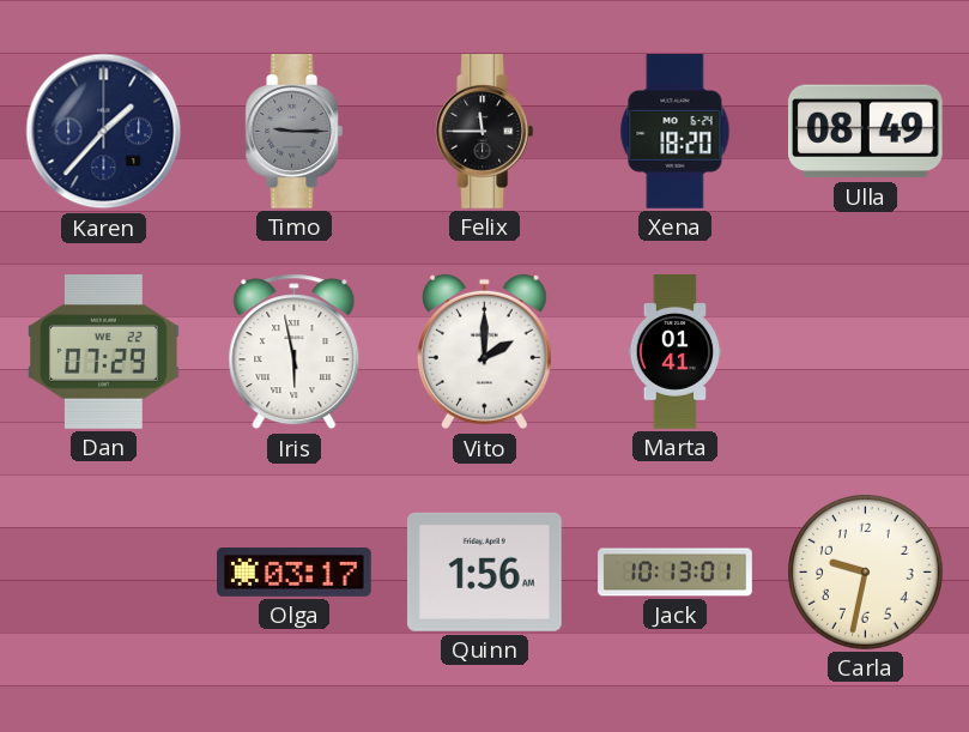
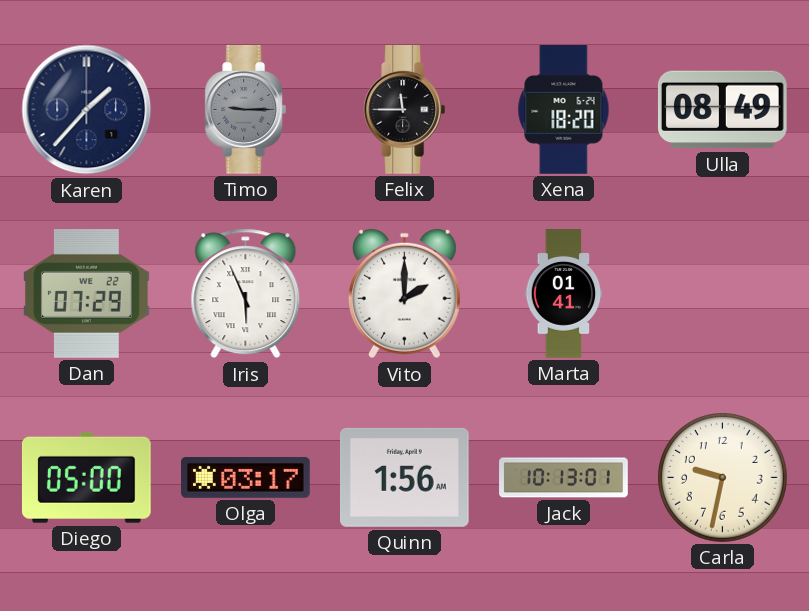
Iris: 5:58 -> 5:56
Diego: none -> 05:00
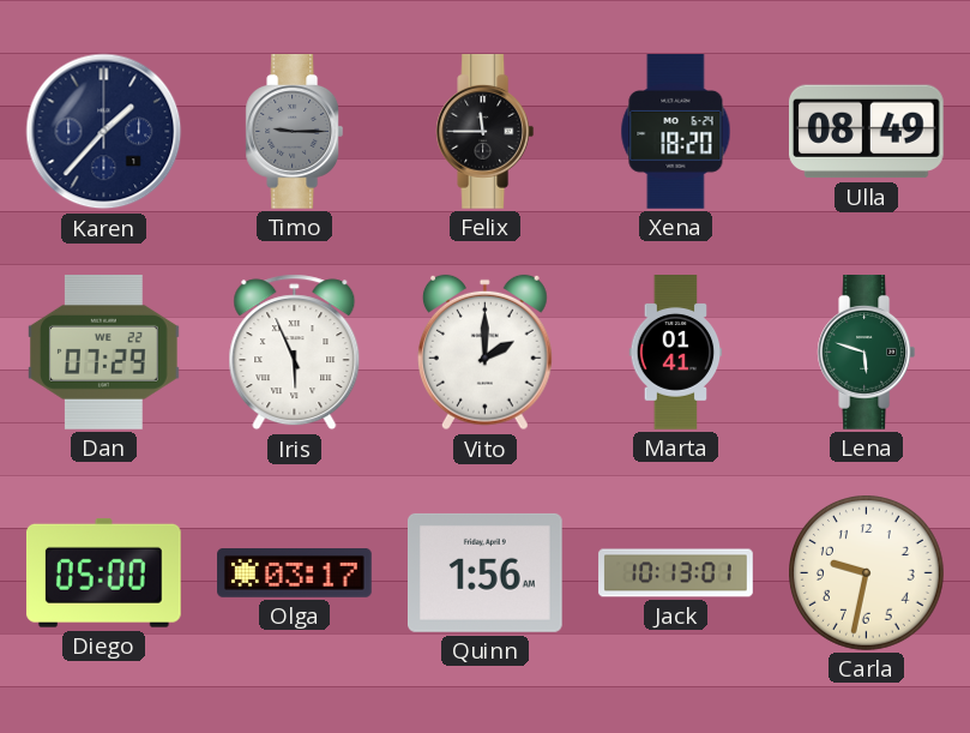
Lena: none -> 5:48
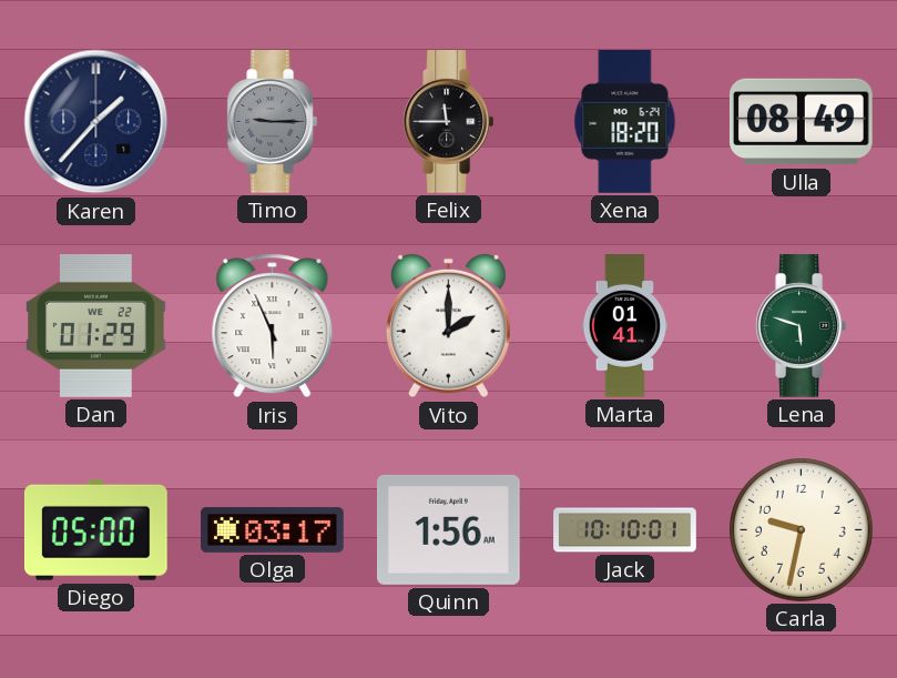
Dan: 07:29 -> 01:29
Jack: 10:13 -> 10:10
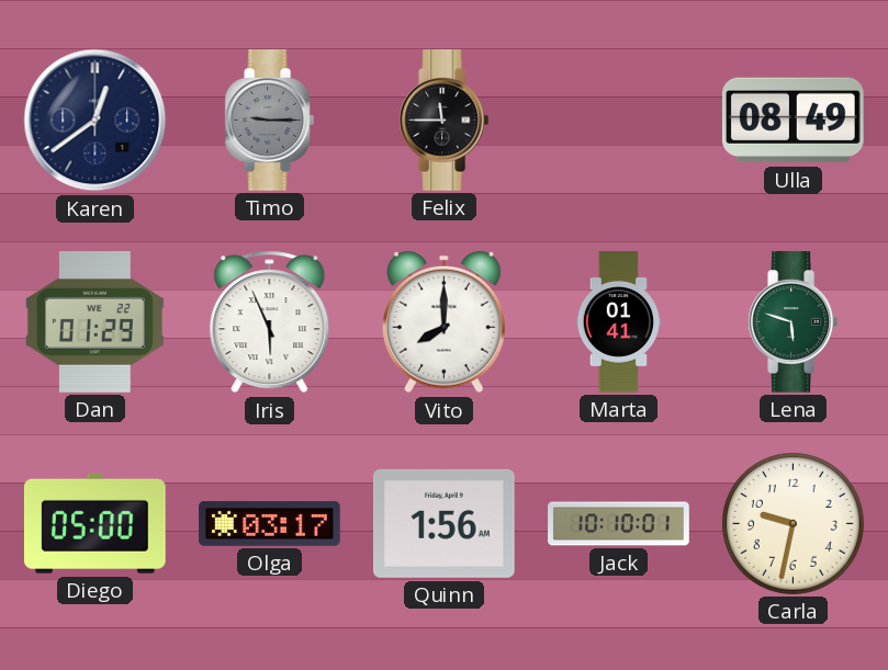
Karen: 1:37 -> 12:39
Xena: 18:20 -> none
Vito: 2:00 -> 8:00
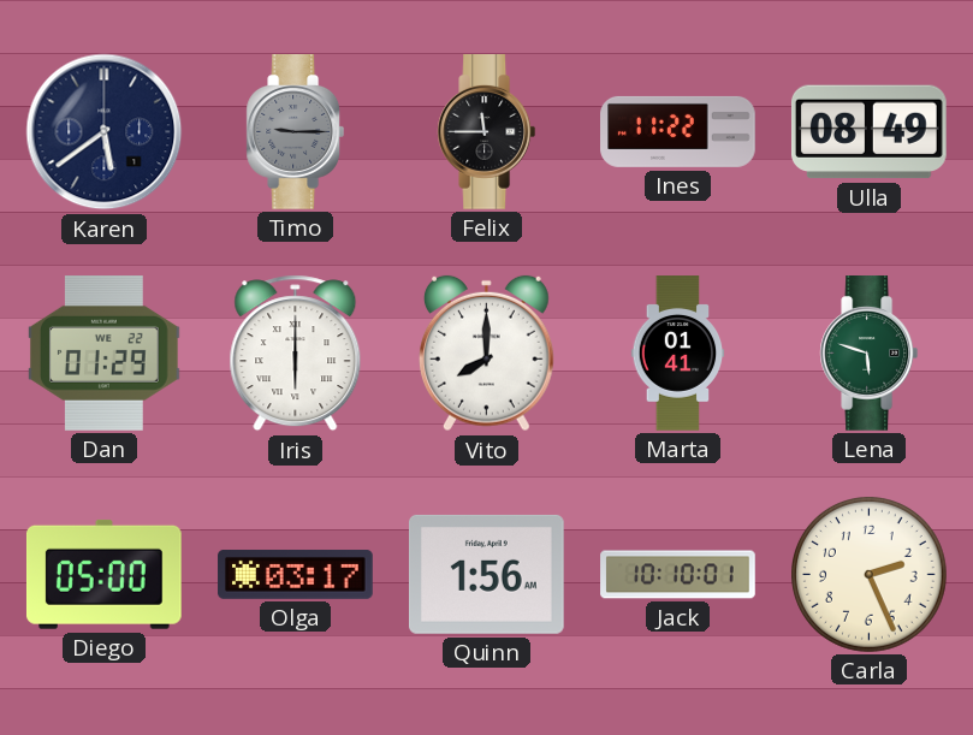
Karen: 12:39 -> 5:39
Ines: none -> 11:22
Iris: 5:56 -> 6:00
Carla: 9:32 -> 2:26
